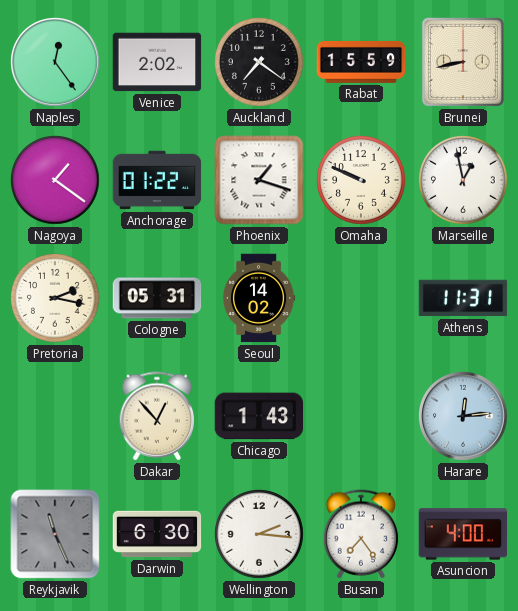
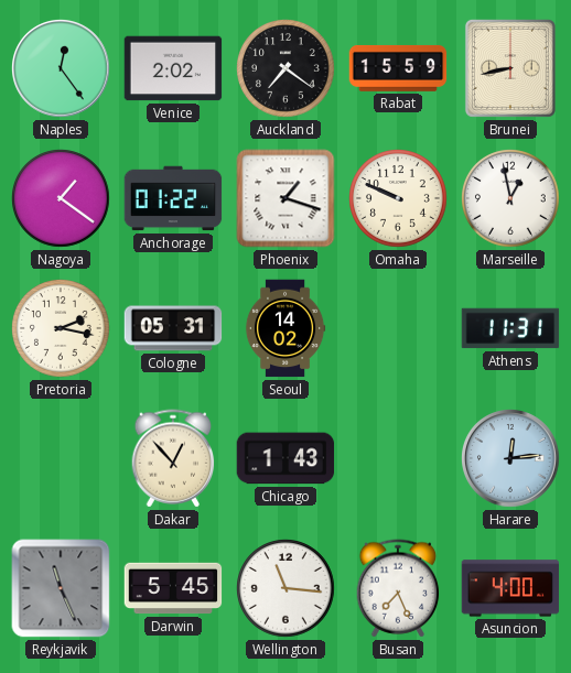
Darwin: 6:30 -> 5:45
Wellington: 2:16 -> 11:16
Busan: 7:24 -> 7:26
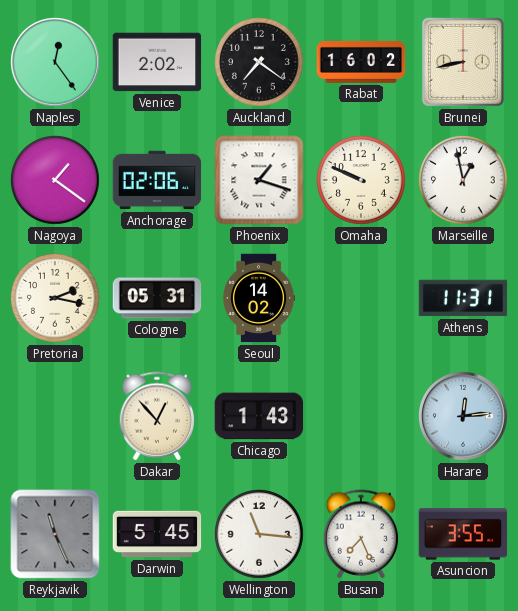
Rabat: 15:59 -> 16:02
Anchorage: 01:22 -> 02:06
Asuncion: 4:00 -> 3:55
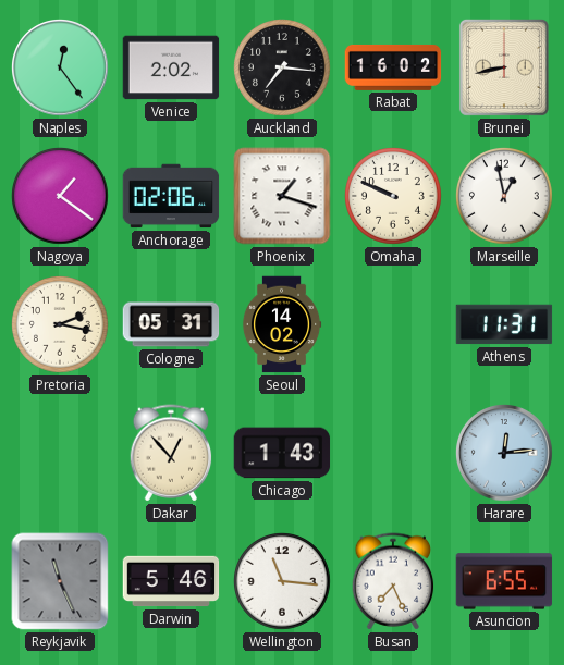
Auckland: 7:21 -> 7:16
Darwin: 5:45 -> 5:46
Asuncion: 3:55 -> 6:55
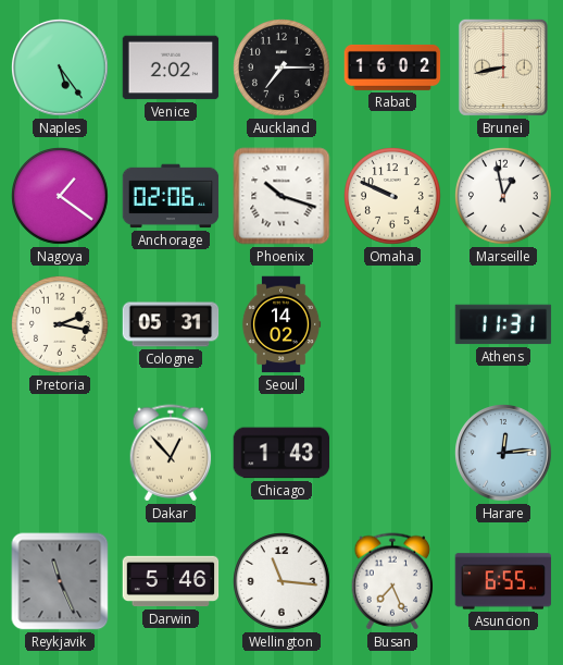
Naples: 12:24 -> 5:24
Auckland: 7:16 -> 7:15
Phoenix: 1:18 -> 10:18
